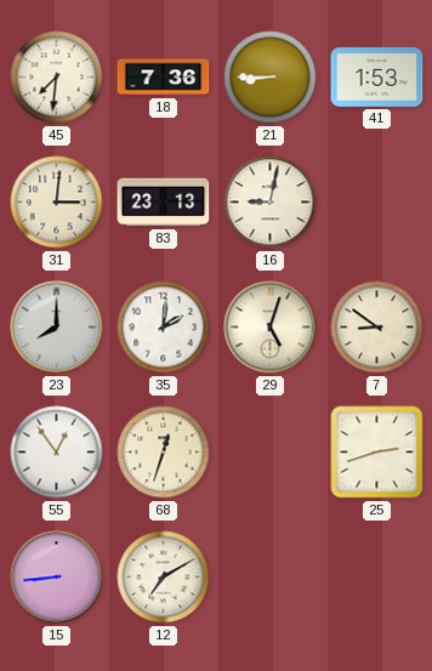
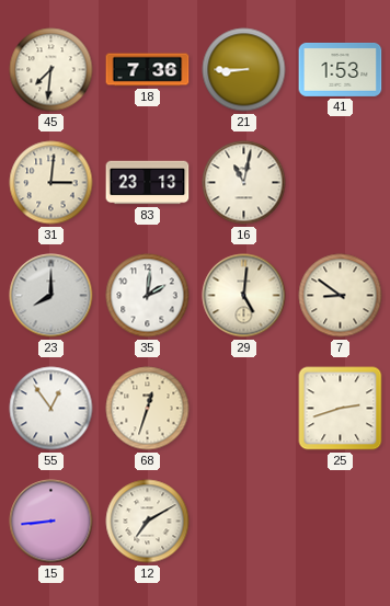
16: 9:02 -> 11:02
29: 5:03 -> 5:01
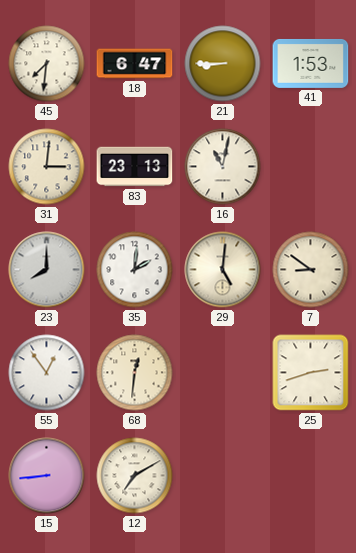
18: 7:36 -> 6:47
68: 12:33 -> 12:31
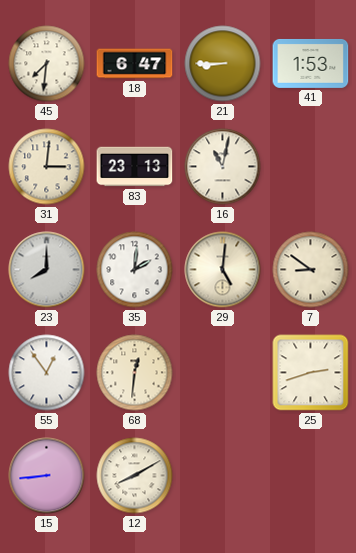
12: 7:10 -> 8:10
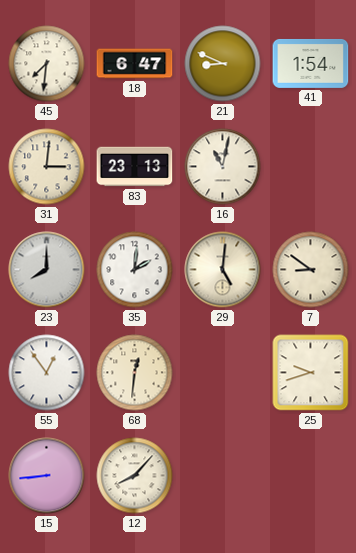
21: 8:45 -> 8:49
41: 1:53 -> 1:54
25: 2:42 -> 9:42
12: 8:10 -> 8:07
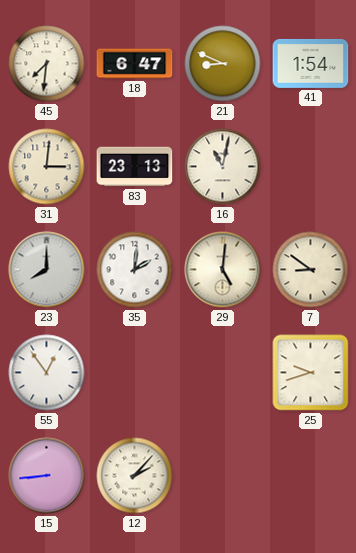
68: 12:31 -> none
12: 8:07 -> 2:07
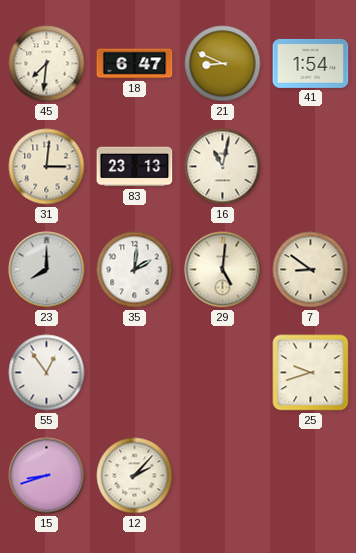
15: 8:44 -> 8:42
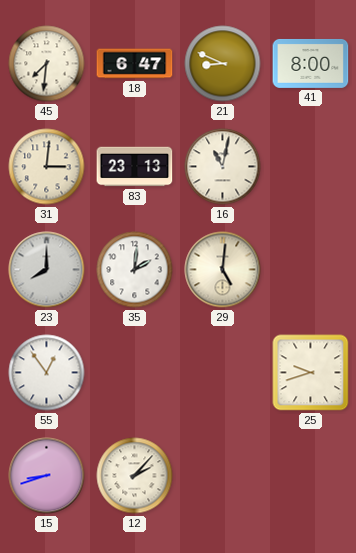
41: 1:54 -> 8:00
7: 8:51 -> none
